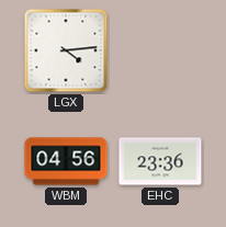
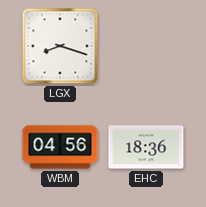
LGX: 4:14 -> 8:18
EHC: 23:36 -> 18:36
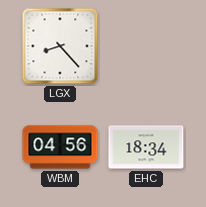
LGX: 8:18 -> 8:23
EHC: 18:36 -> 18:34
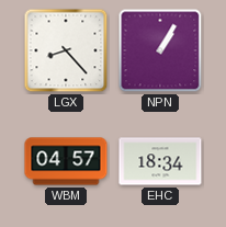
NPN: none -> 1:05
WBM: 04:56 -> 04:57
